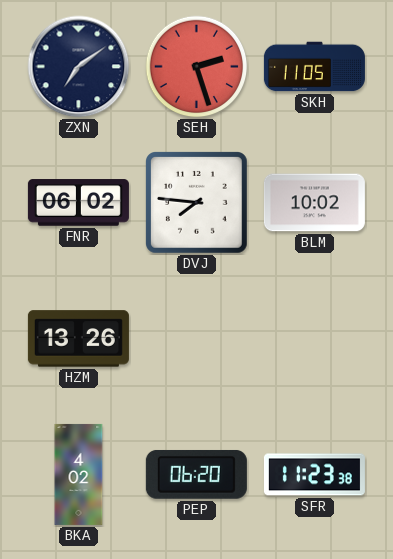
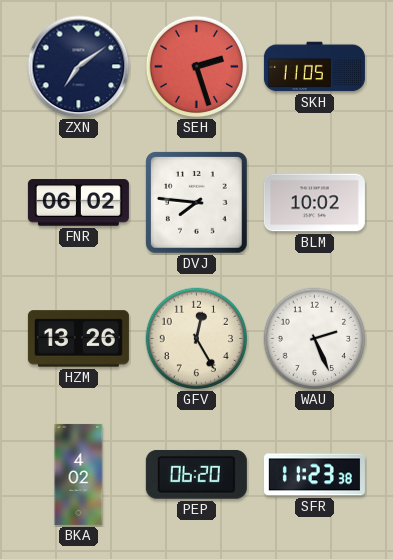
GFV: none -> 12:25
WAU: none -> 2:26
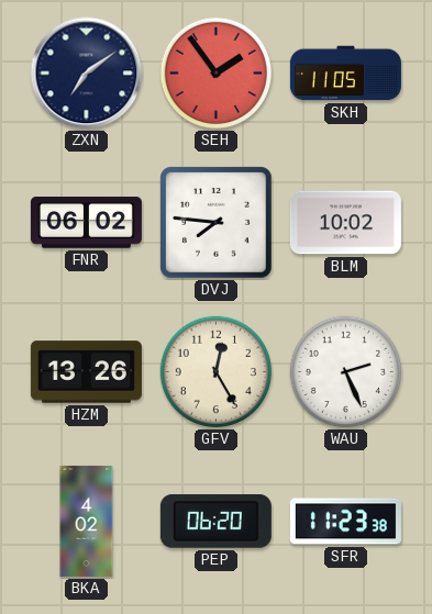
SEH: 2:27 -> 1:54
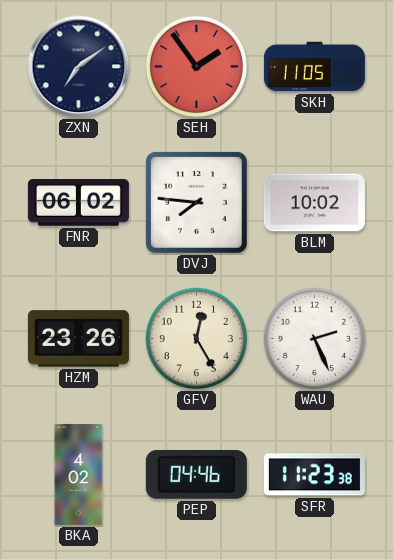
HZM: 13:26 -> 23:26
PEP: 06:20 -> 04:46
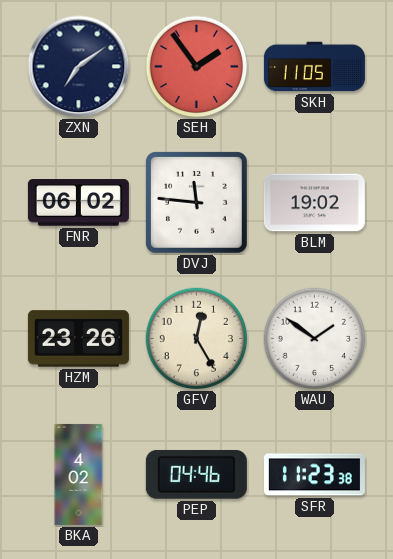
DVJ: 7:46 -> 11:46
BLM: 10:02 -> 19:02
WAU: 2:26 -> 1:51
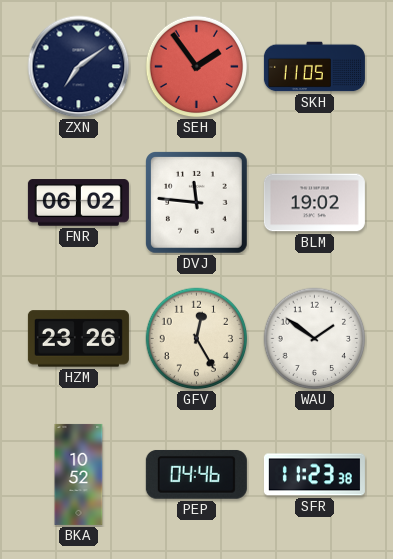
BKA: 4:02 -> 10:52
